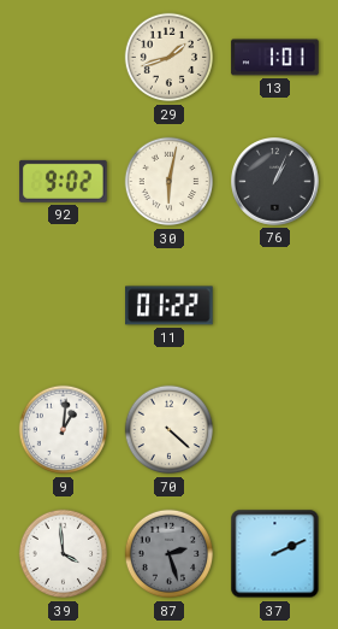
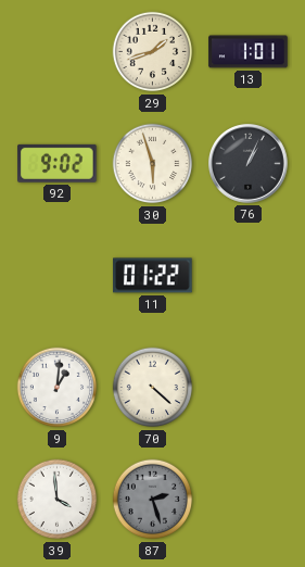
30: 6:02 -> 5:57
37: 2:11 -> none
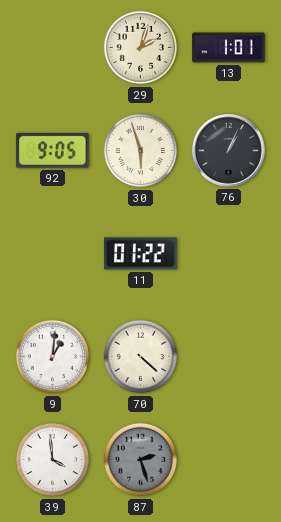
29: 1:42 -> 2:03
92: 9:02 -> 9:05
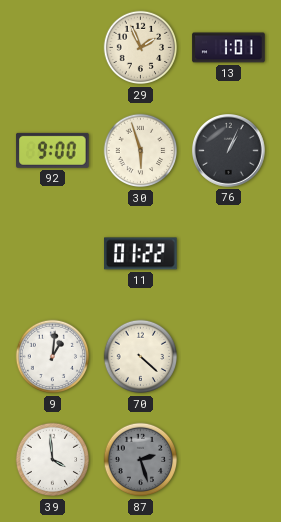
29: 2:03 -> 1:56
92: 9:05 -> 9:00
